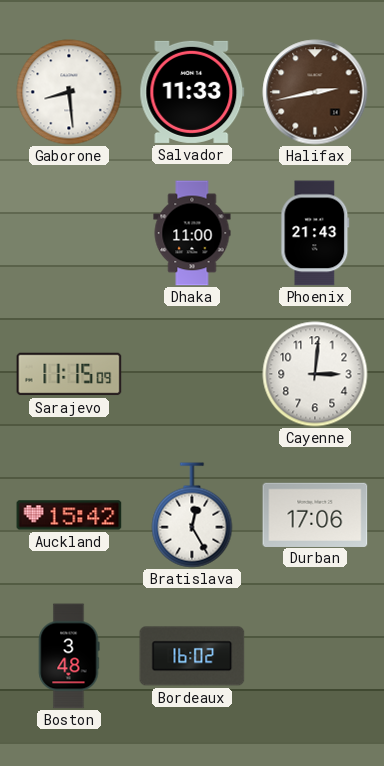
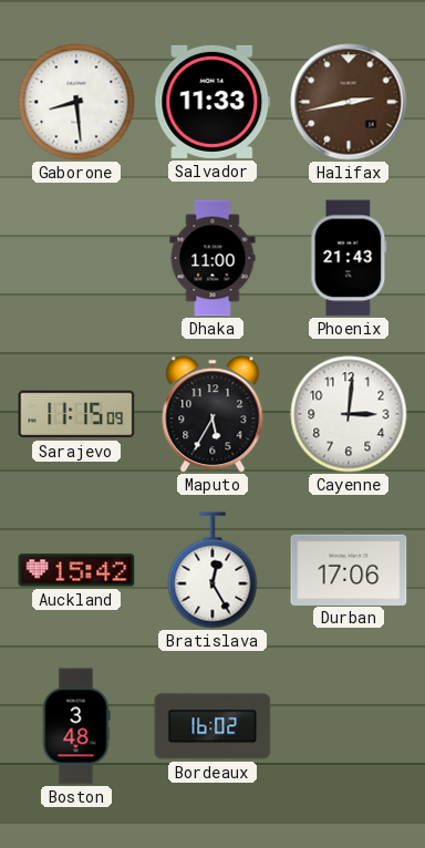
Maputo: none -> 5:35
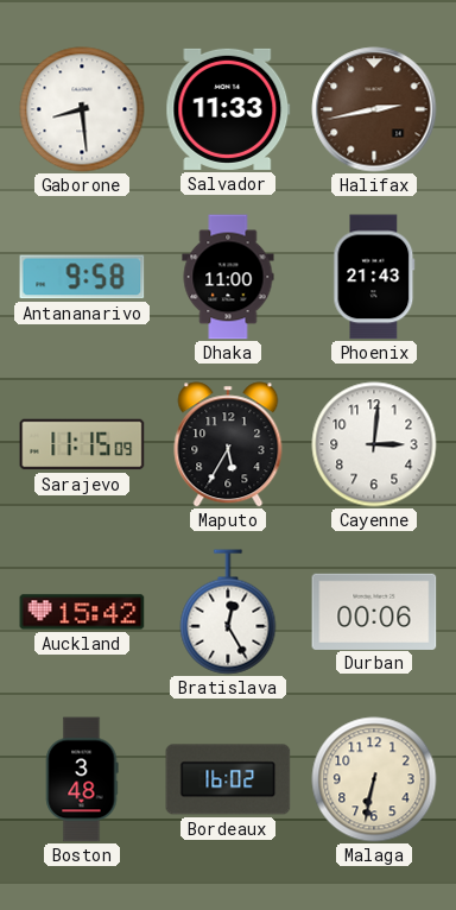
Antananarivo: none -> 9:58
Durban: 17:06 -> 00:06
Malaga: none -> 6:32
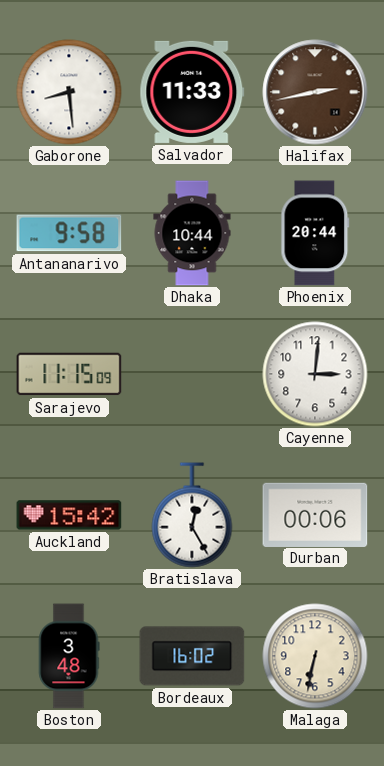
Dhaka: 11:00 -> 10:44
Phoenix: 21:43 -> 20:44
Maputo: 5:35 -> none
